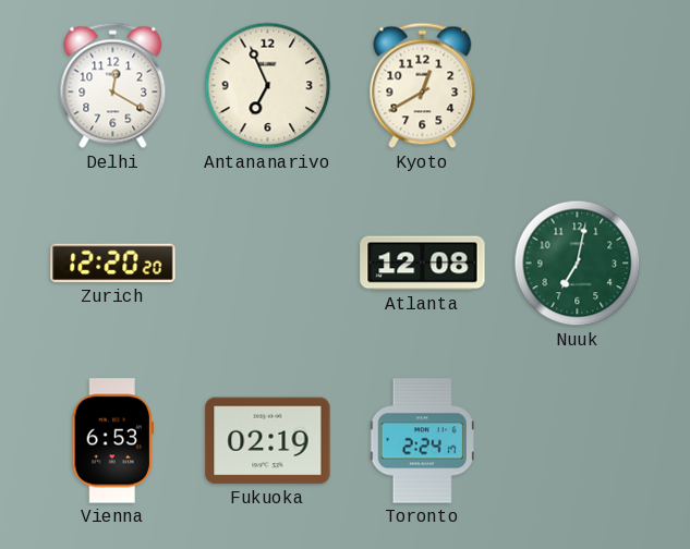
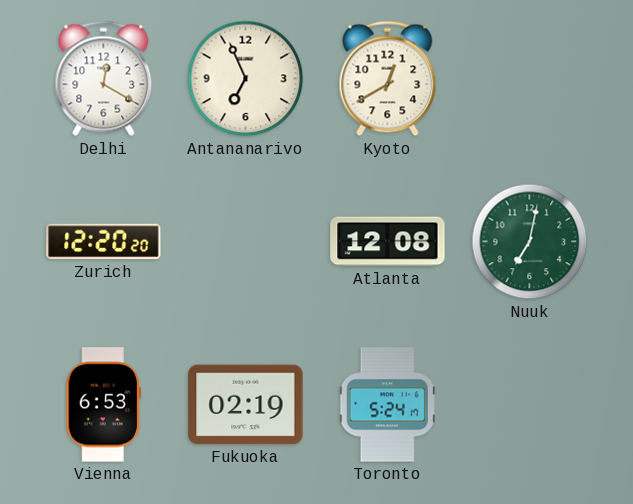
Toronto: 2:24 -> 5:24
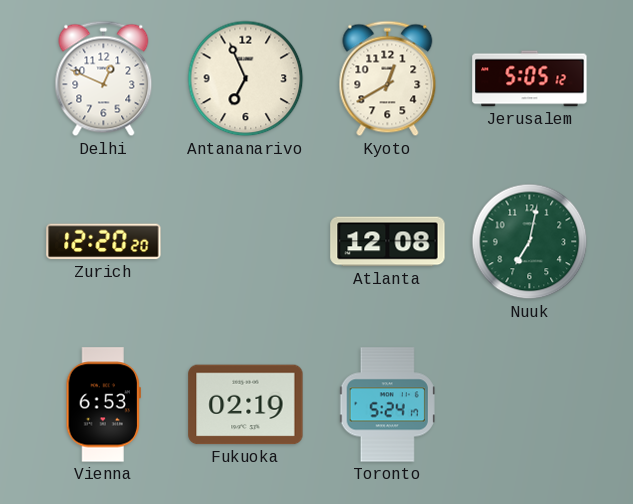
Delhi: 12:20 -> 12:49
Jerusalem: none -> 5:05
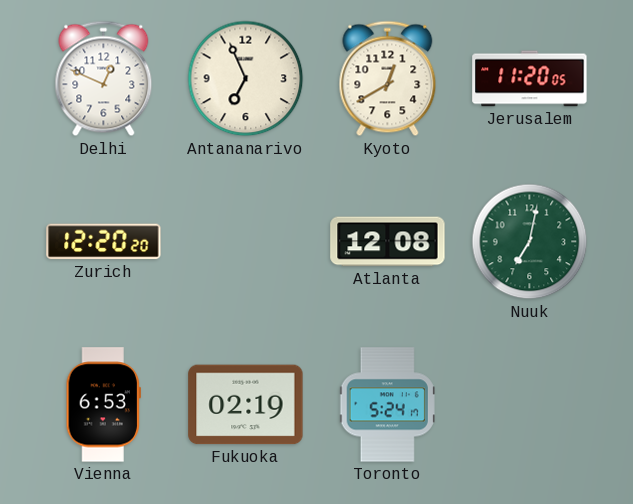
Jerusalem: 5:05 -> 11:20
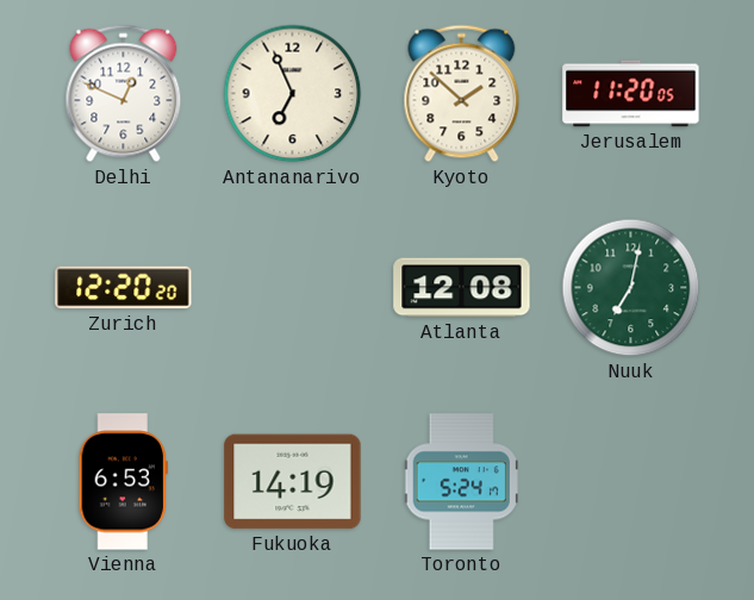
Kyoto: 12:40 -> 1:52
Fukuoka: 02:19 -> 14:19
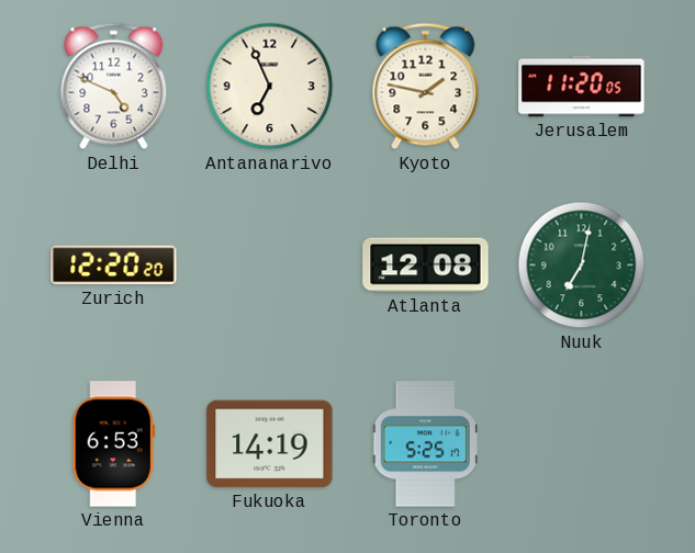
Delhi: 12:49 -> 4:49
Kyoto: 1:52 -> 1:47
Toronto: 5:24 -> 5:25
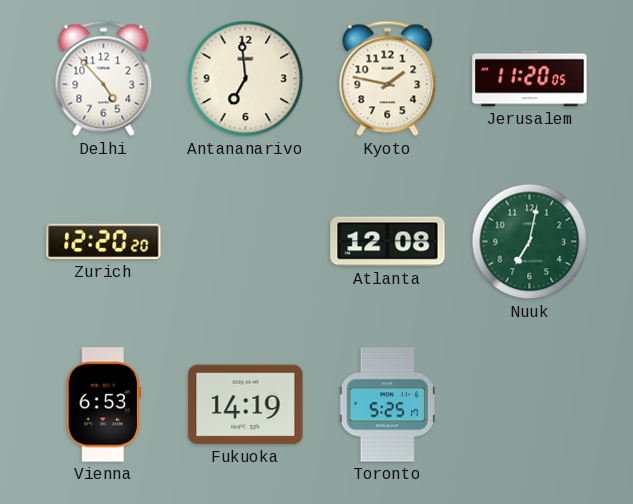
Delhi: 4:49 -> 4:53
Antananarivo: 6:56 -> 6:59
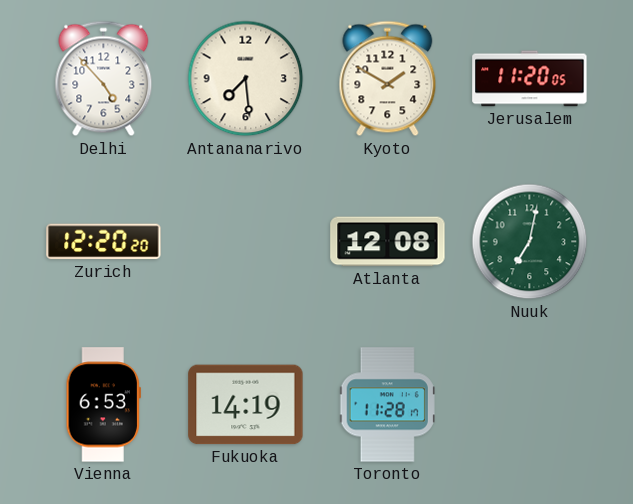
Antananarivo: 6:59 -> 7:29
Kyoto: 1:47 -> 1:50
Toronto: 5:25 -> 11:28
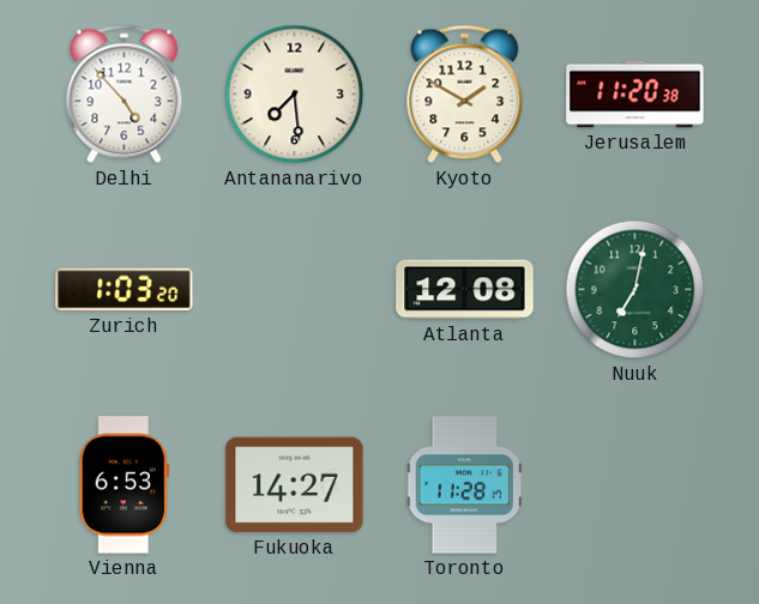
Jerusalem: 11:20:05 -> 11:20:38
Zurich: 12:20 -> 1:03
Fukuoka: 14:19 -> 14:27
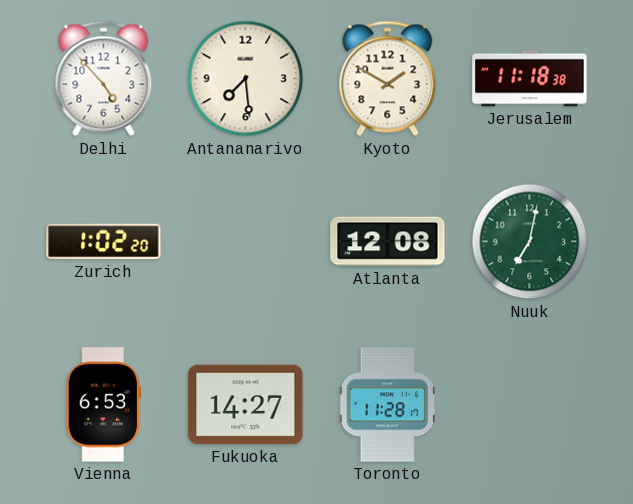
Jerusalem: 11:20 -> 11:18
Zurich: 1:03 -> 1:02
